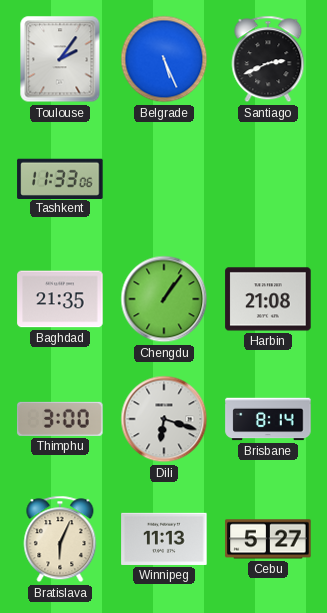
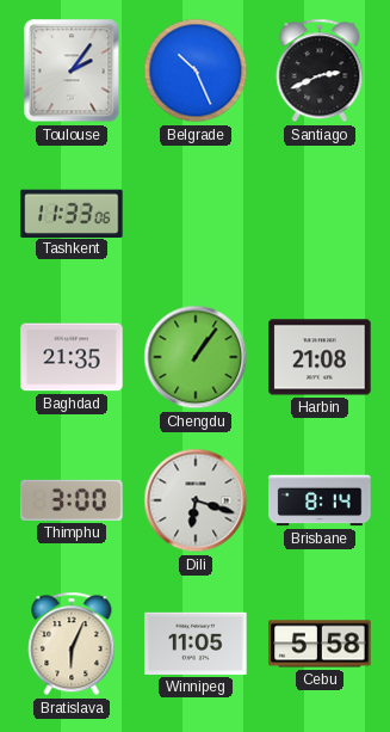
Belgrade: 5:26 -> 10:26
Winnipeg: 11:13 -> 11:05
Cebu: 5:27 -> 5:58
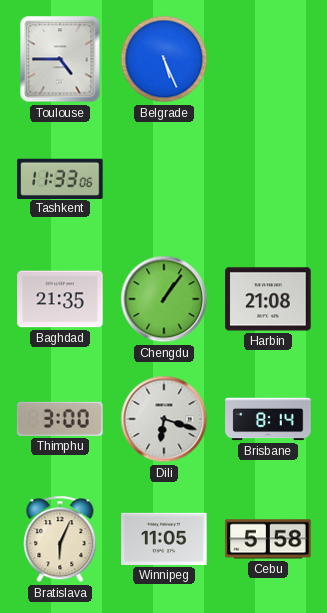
Toulouse: 2:06 -> 4:45
Belgrade: 10:26 -> 5:26
Santiago: 2:41 -> none
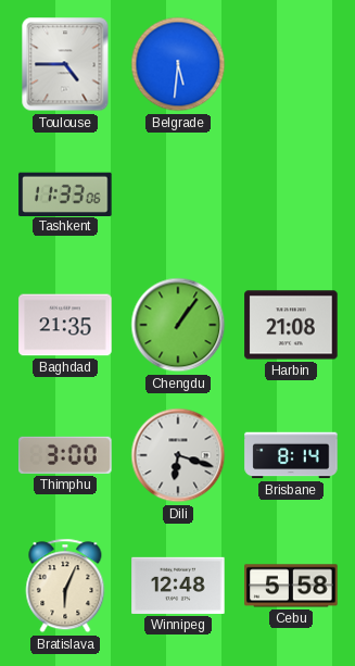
Belgrade: 5:26 -> 5:31
Winnipeg: 11:05 -> 12:48
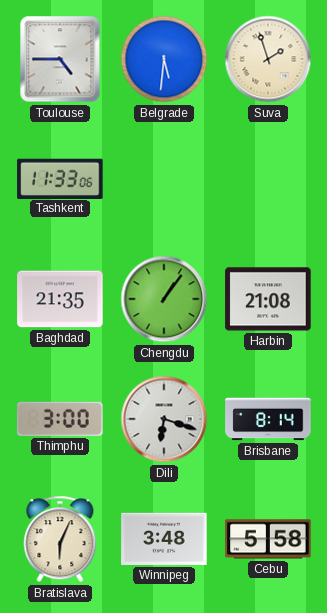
Suva: none -> 1:57
Winnipeg: 12:48 -> 3:48
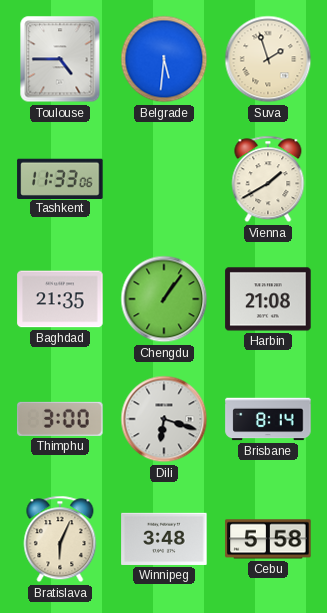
Vienna: none -> 1:40
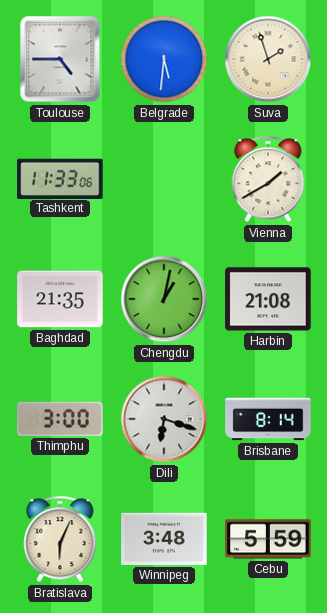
Chengdu: 1:06 -> 1:02
Cebu: 5:58 -> 5:59
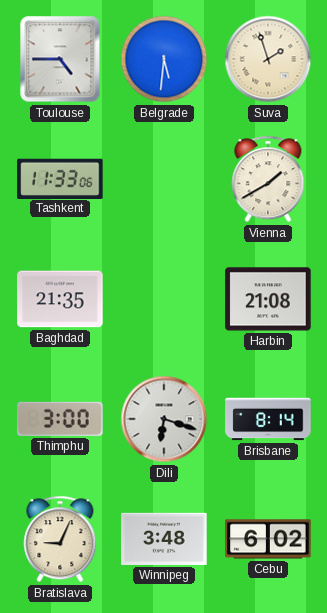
Chengdu: 1:02 -> none
Bratislava: 6:04 -> 9:04
Cebu: 5:59 -> 6:02
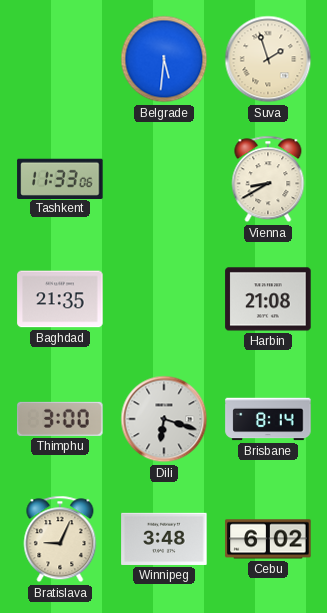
Toulouse: 4:45 -> none
Vienna: 1:40 -> 8:40
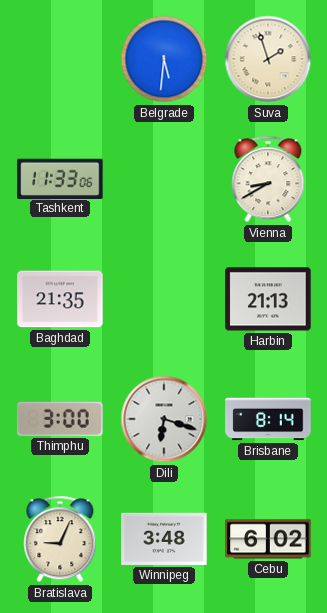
Harbin: 21:08 -> 21:13
